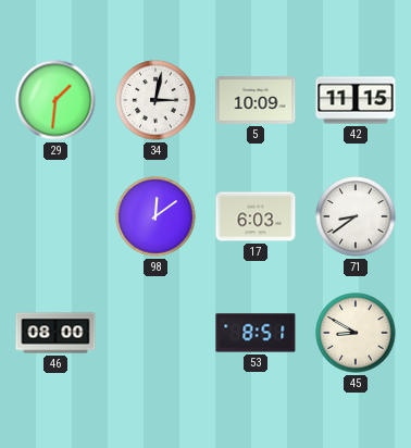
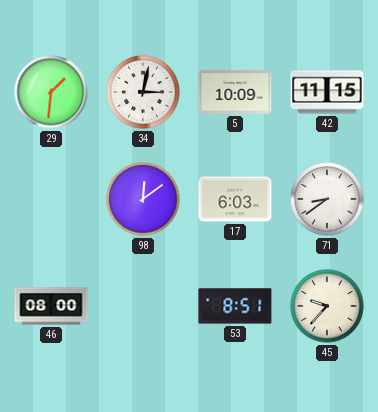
45: 8:50 -> 9:37
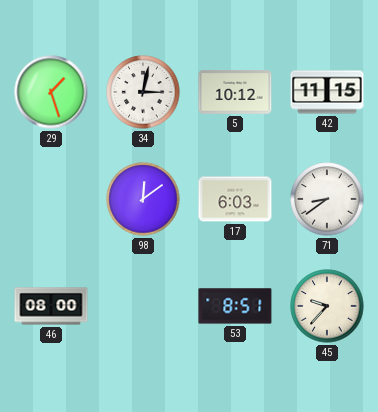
29: 1:31 -> 1:27
5: 10:09 -> 10:12
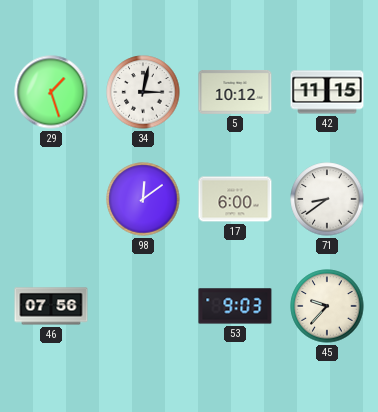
17: 6:03 -> 6:00
46: 08:00 -> 07:56
53: 8:51 -> 9:03
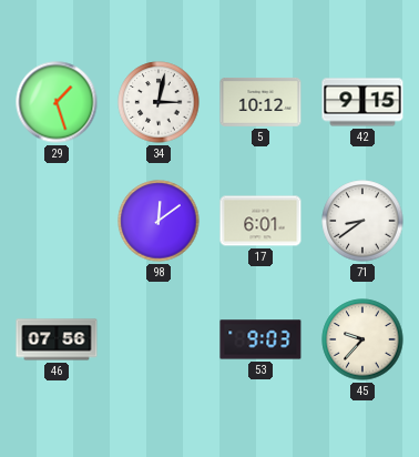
42: 11:15 -> 9:15
17: 6:00 -> 6:01
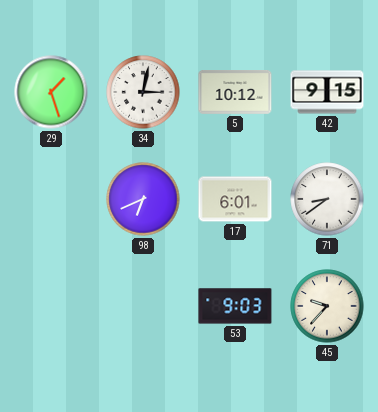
98: 12:09 -> 6:41
46: 07:56 -> none
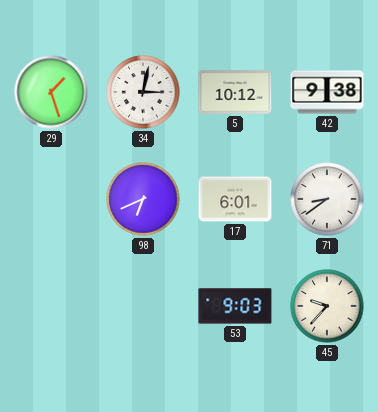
42: 9:15 -> 9:38
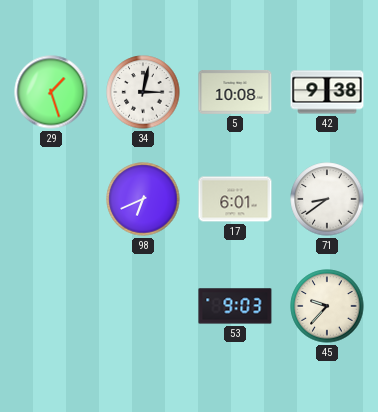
5: 10:12 -> 10:08
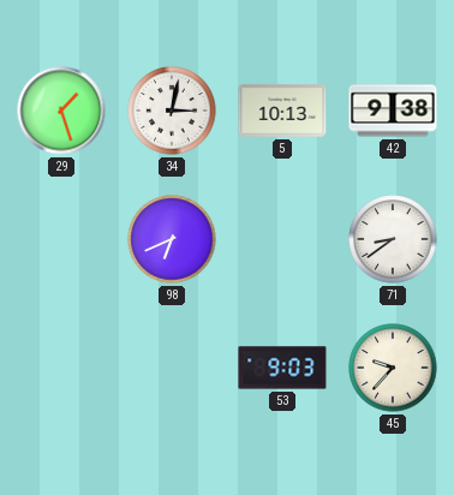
5: 10:08 -> 10:13
17: 6:01 -> none
